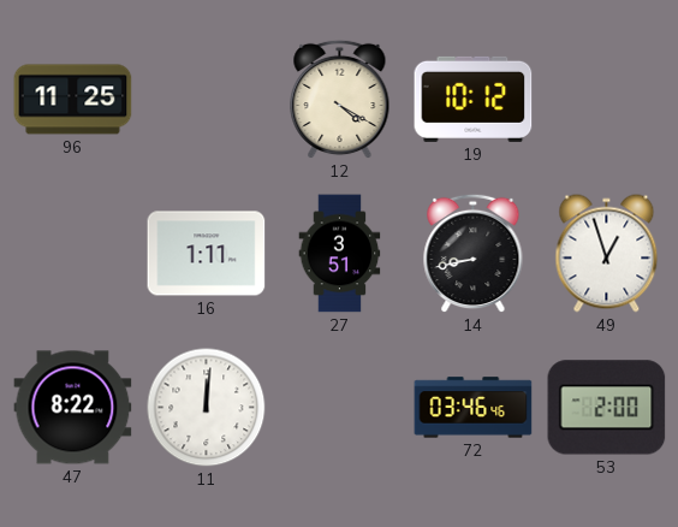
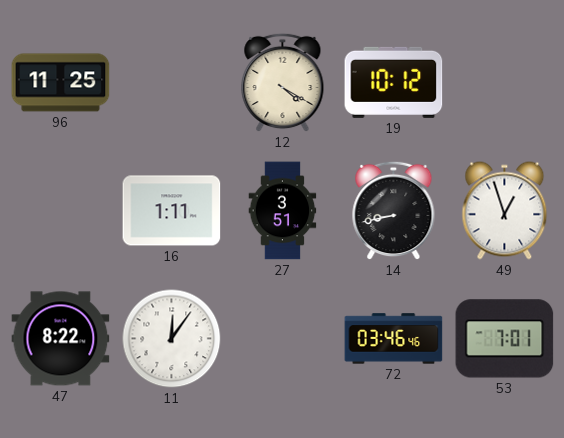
11: 12:01 -> 12:06
53: 2:00 -> 7:01
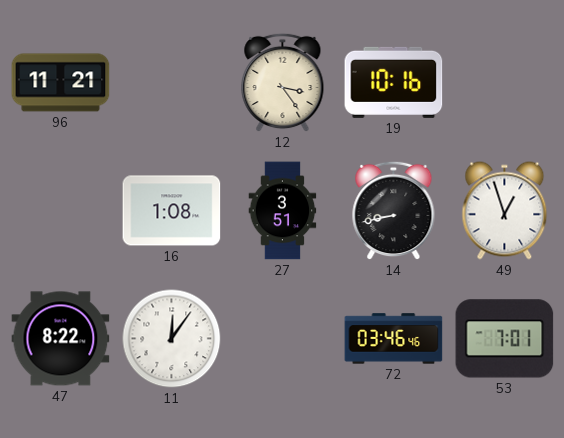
96: 11:25 -> 11:21
12: 4:20 -> 3:24
19: 10:12 -> 10:16
16: 1:11 -> 1:08
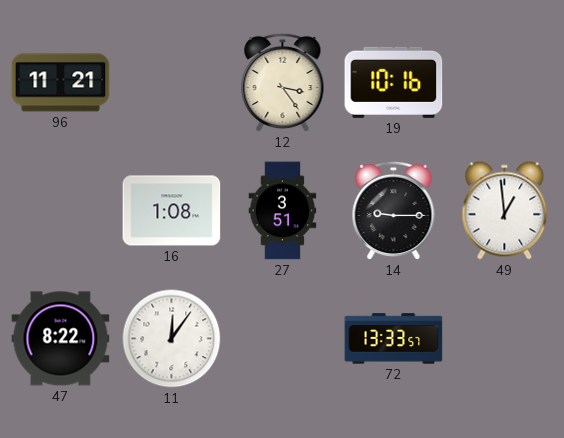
14: 8:43 -> 9:15
49: 12:57 -> 12:59
72: 03:46 -> 13:33
53: 7:01 -> none
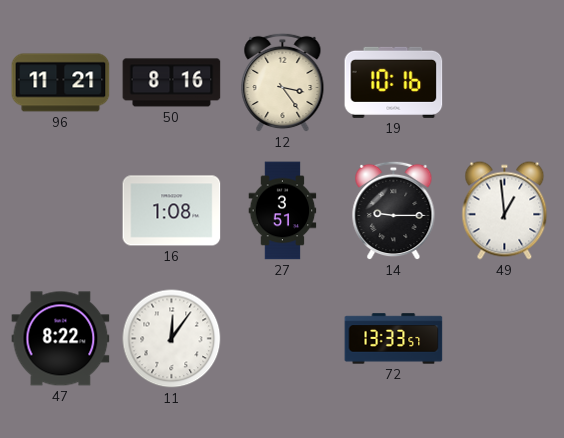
50: none -> 8:16
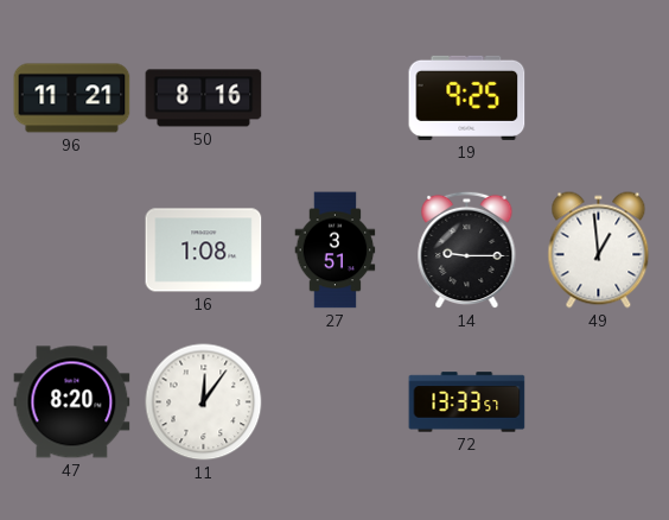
12: 3:24 -> none
19: 10:16 -> 9:25
47: 8:22 -> 8:20
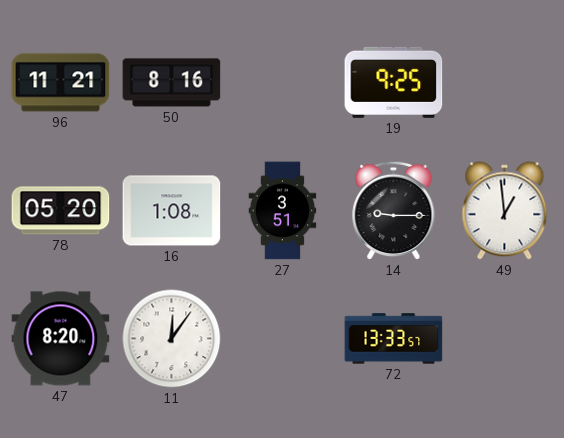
78: none -> 05:20
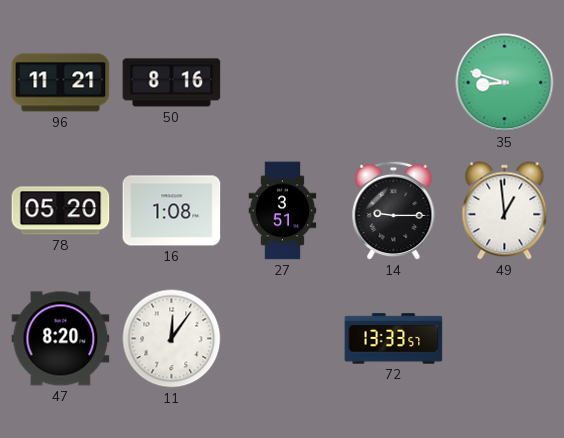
19: 9:25 -> none
35: none -> 8:48
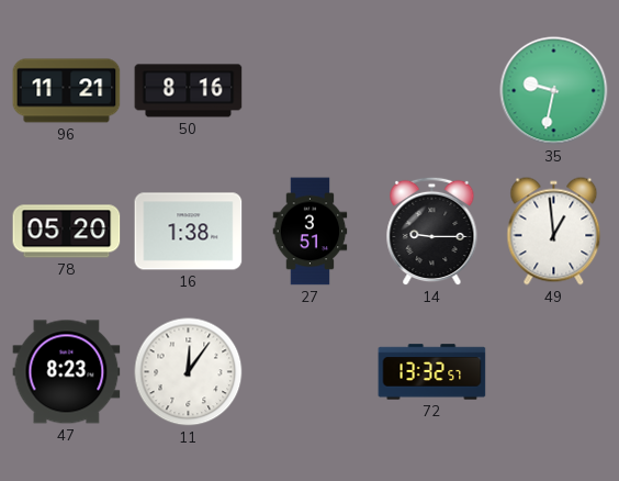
35: 8:48 -> 9:32
16: 1:08 -> 1:38
47: 8:20 -> 8:23
72: 13:33 -> 13:32
